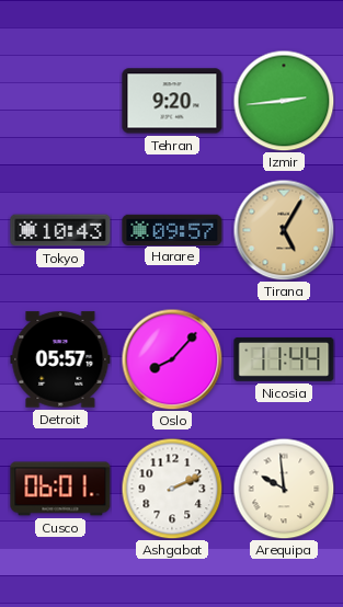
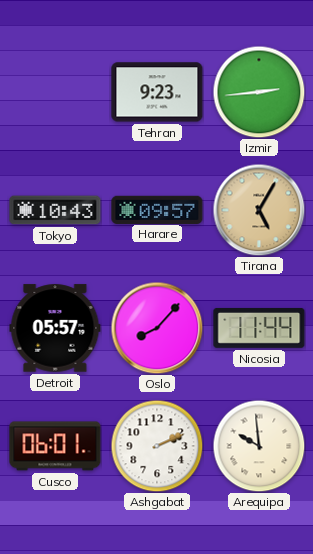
Tehran: 9:20 -> 9:23
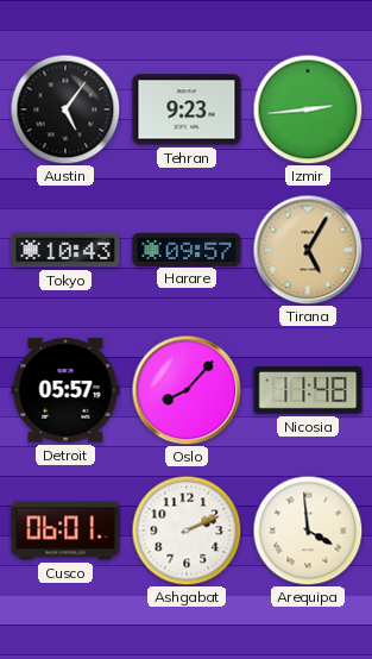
Austin: none -> 5:06
Nicosia: 11:44 -> 11:48
Arequipa: 9:59 -> 3:59
